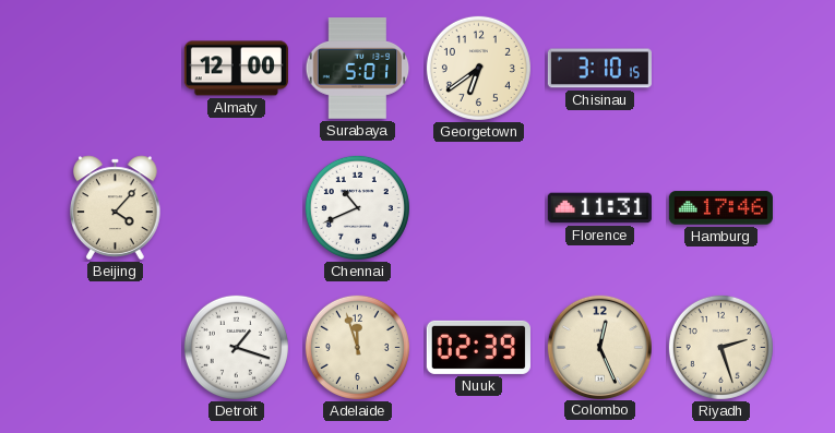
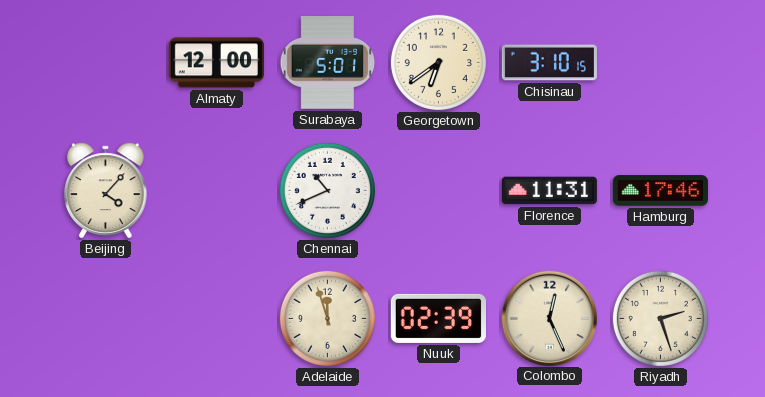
Detroit: 1:18 -> none
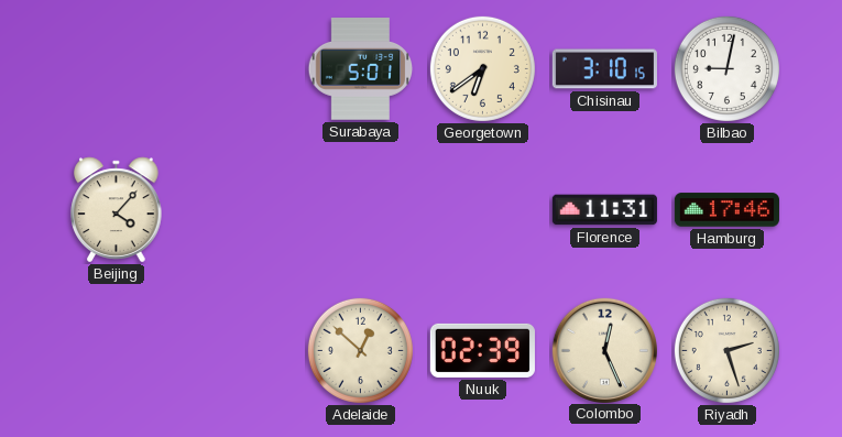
Almaty: 12:00 -> none
Bilbao: none -> 9:02
Chennai: 10:41 -> none
Adelaide: 11:57 -> 12:52
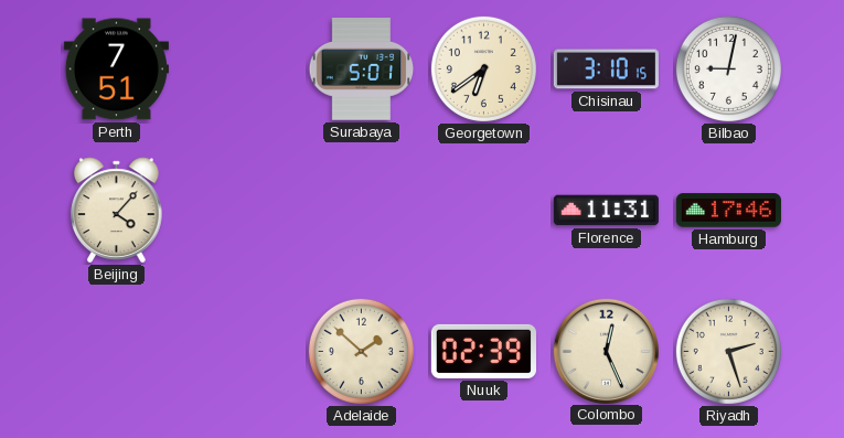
Perth: none -> 7:51
Adelaide: 12:52 -> 1:52
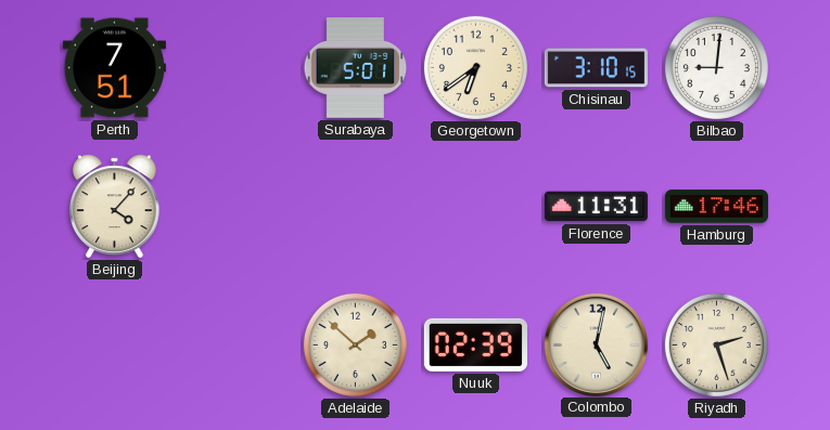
Bilbao: 9:02 -> 9:01
Colombo: 12:26 -> 5:02
